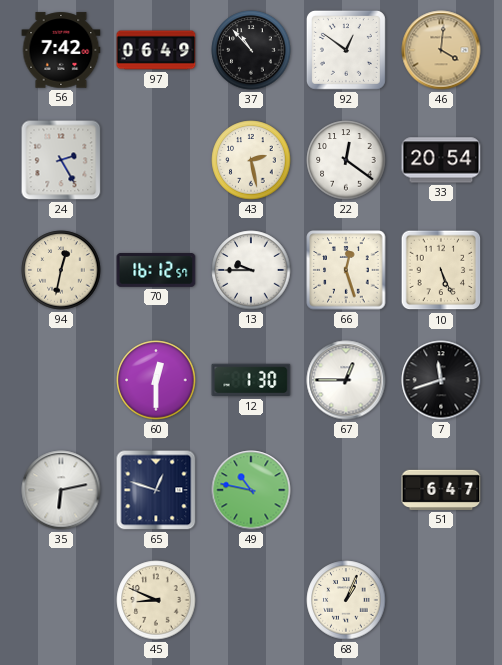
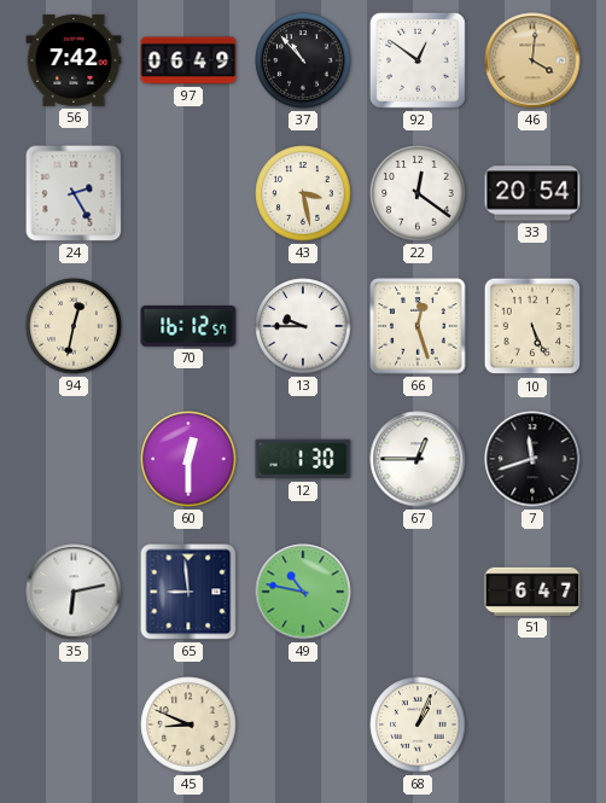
43: 2:28 -> 3:28
65: 12:48 -> 8:59
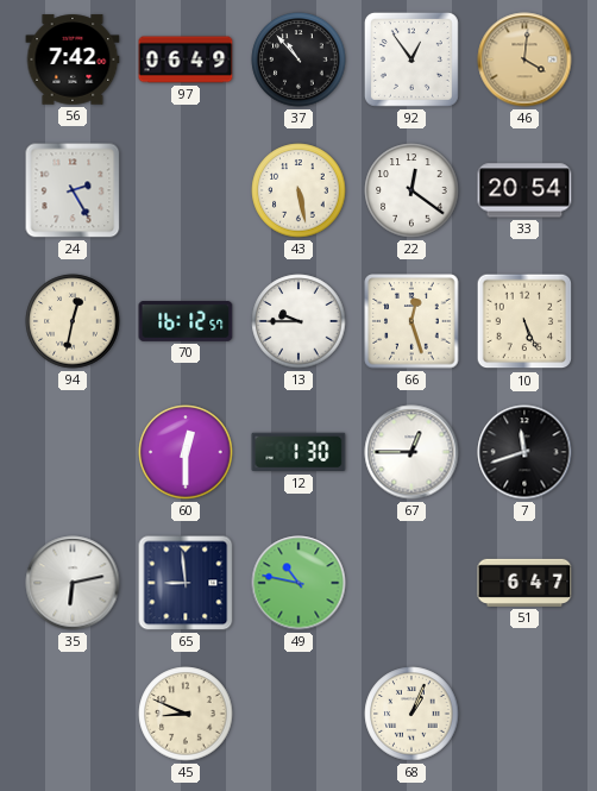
92: 12:51 -> 12:54
43: 3:28 -> 5:28
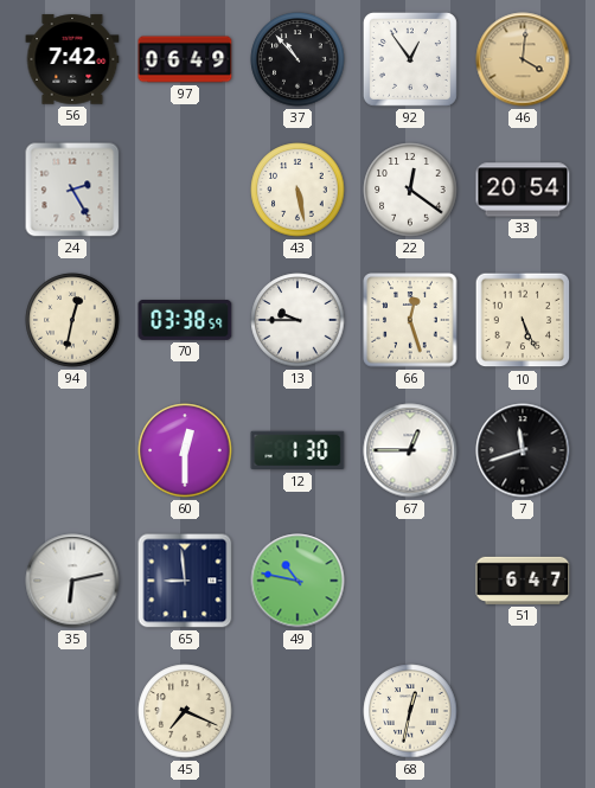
70: 16:12 -> 03:38
45: 8:49 -> 7:19
68: 1:04 -> 12:32
